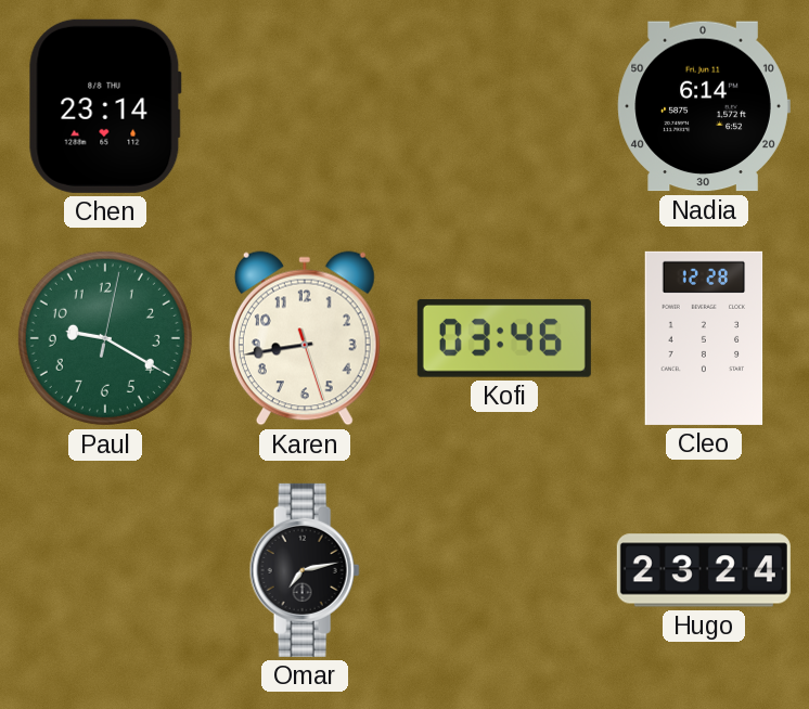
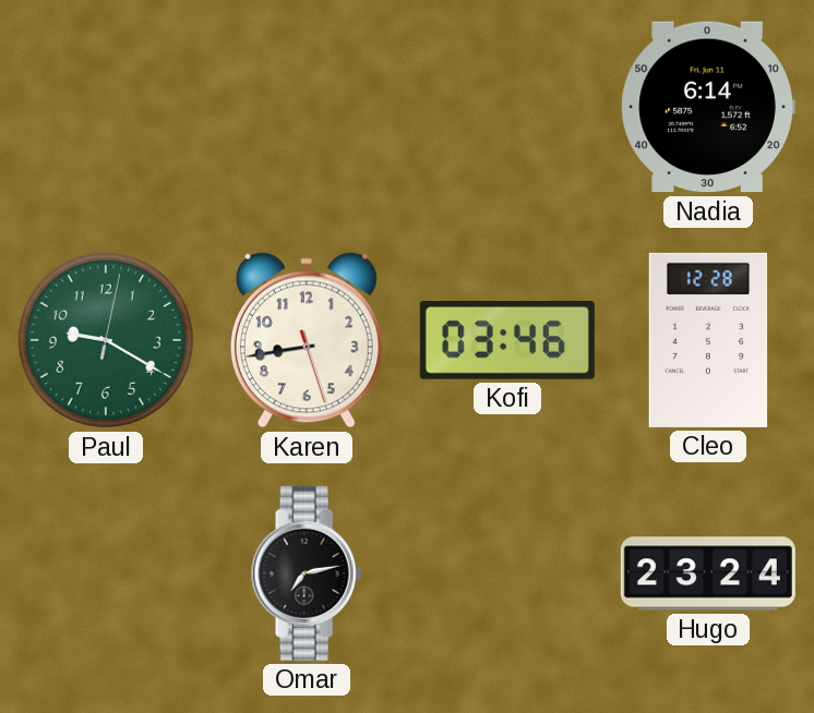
Chen: 23:14 -> none
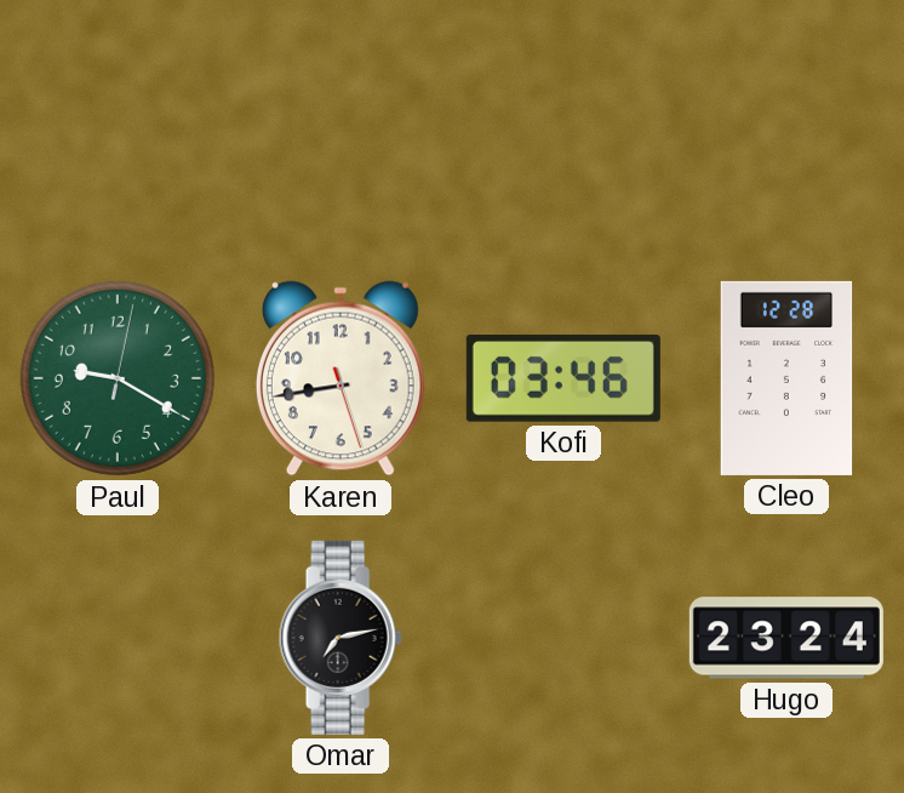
Nadia: 6:14 -> none
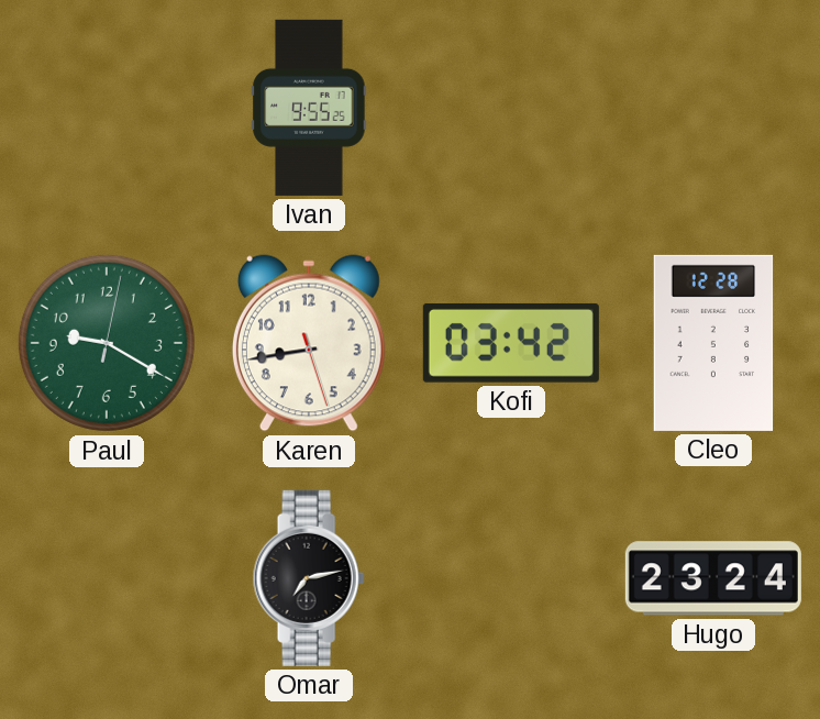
Ivan: none -> 9:55
Kofi: 03:46 -> 03:42
